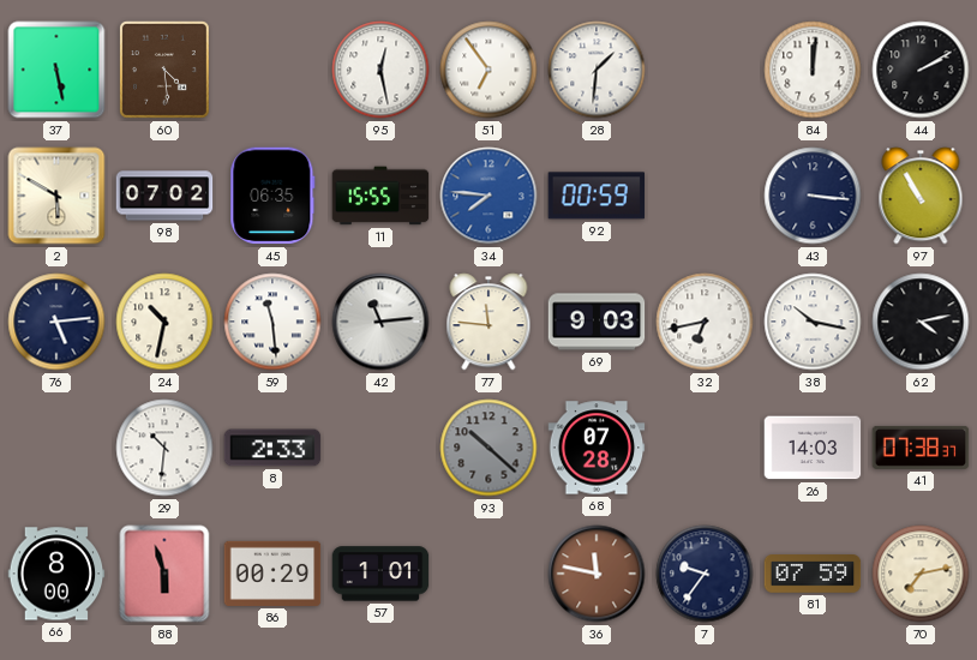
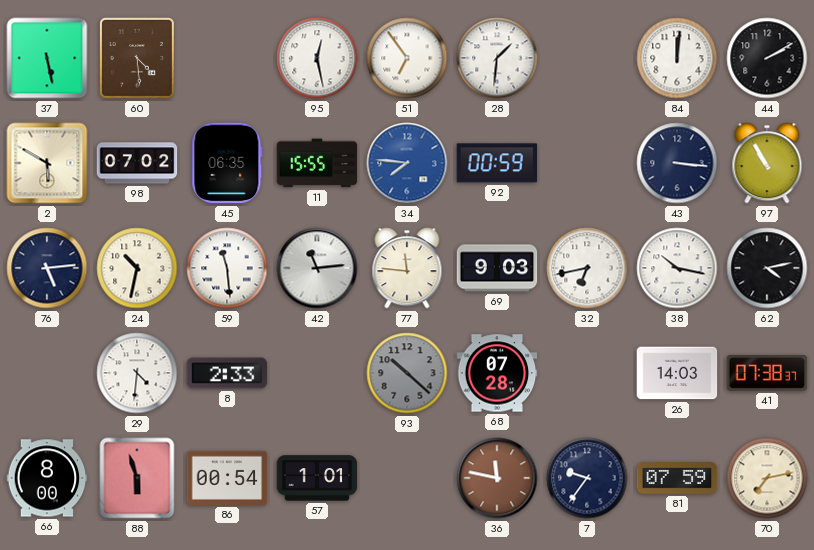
29: 10:31 -> 4:31
86: 00:29 -> 00:54
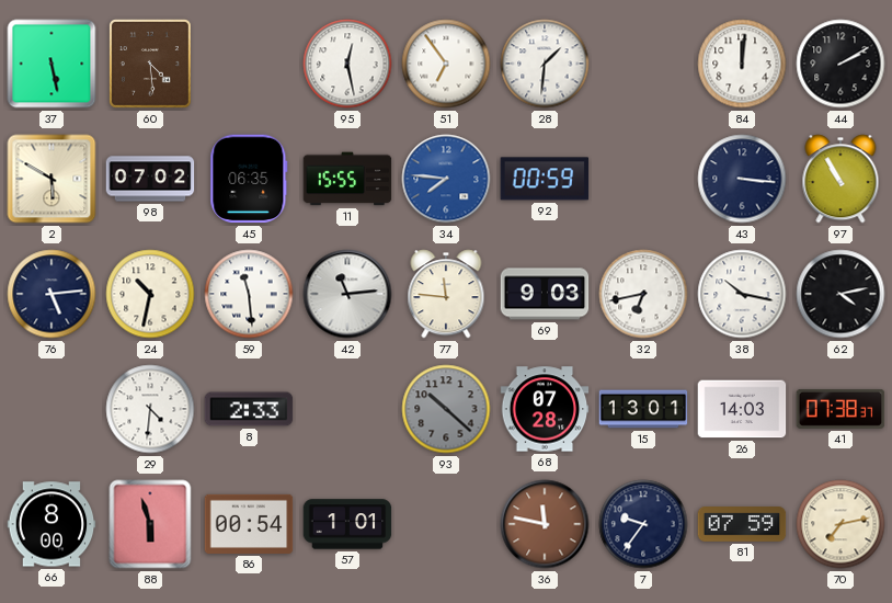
15: none -> 13:01
